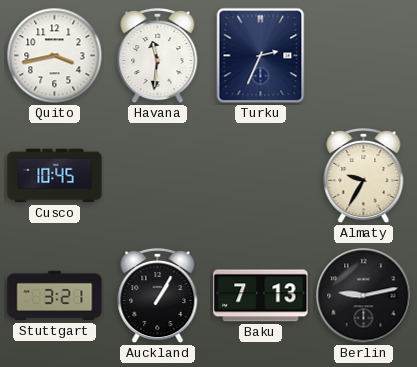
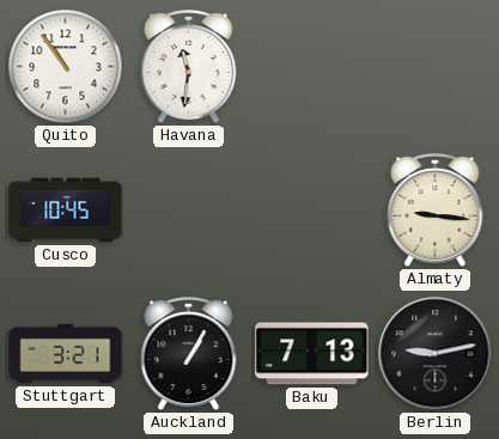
Quito: 3:43 -> 10:54
Turku: 2:34 -> none
Almaty: 9:35 -> 9:16
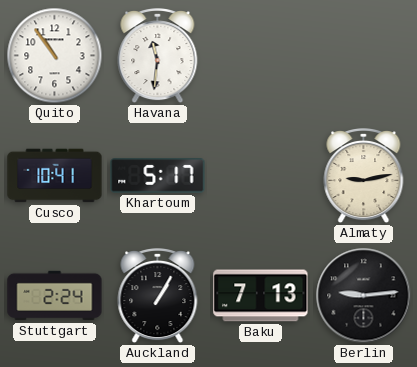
Cusco: 10:45 -> 10:41
Khartoum: none -> 5:17
Almaty: 9:16 -> 9:13
Stuttgart: 3:21 -> 2:24
Berlin: 9:13 -> 9:14
